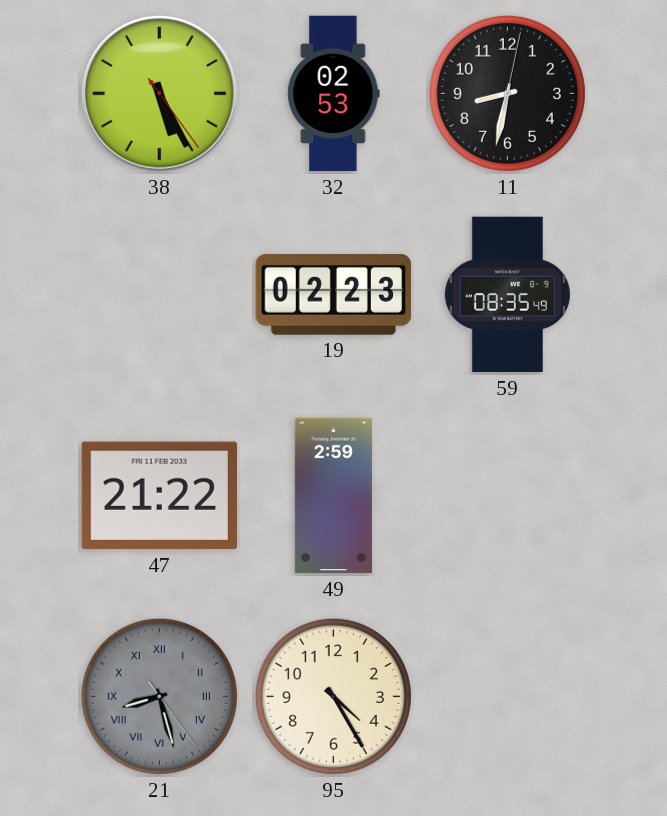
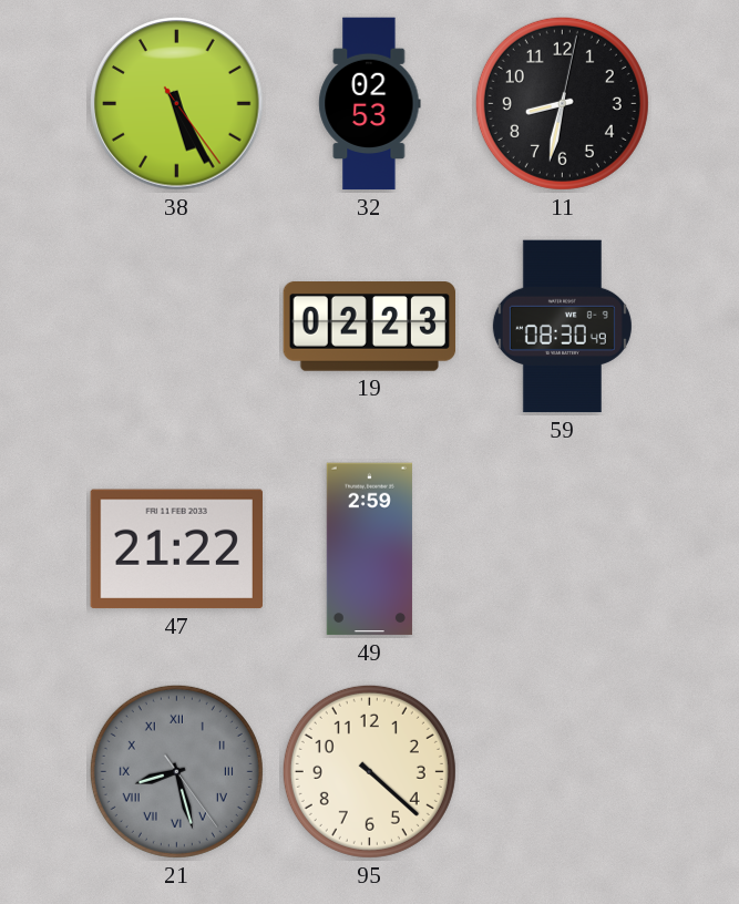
59: 08:35 -> 08:30
95: 4:25 -> 4:22
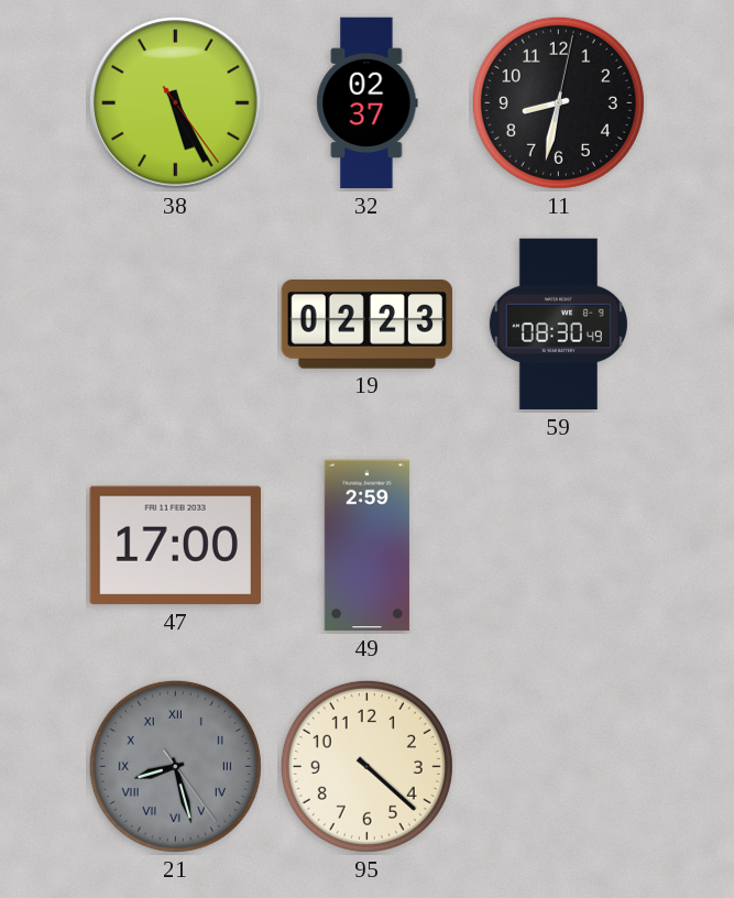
32: 02:53 -> 02:37
47: 21:22 -> 17:00
